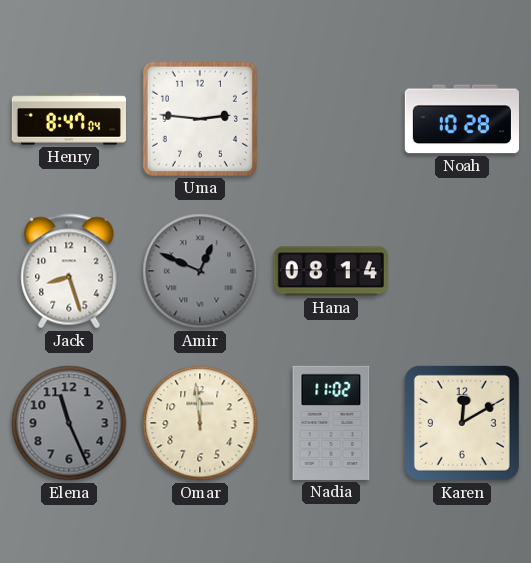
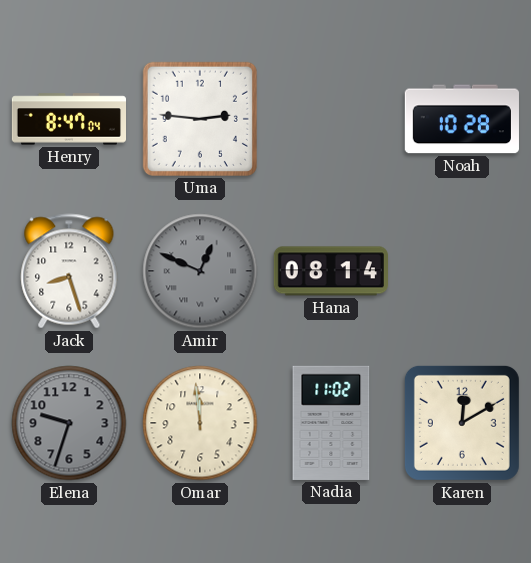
Elena: 11:26 -> 9:33
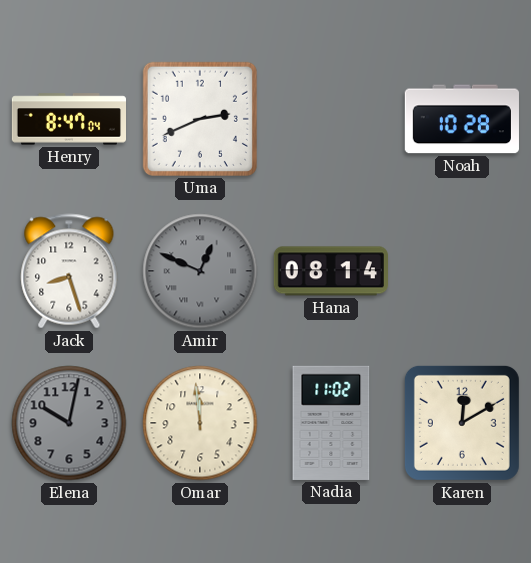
Uma: 2:46 -> 2:41
Elena: 9:33 -> 10:02
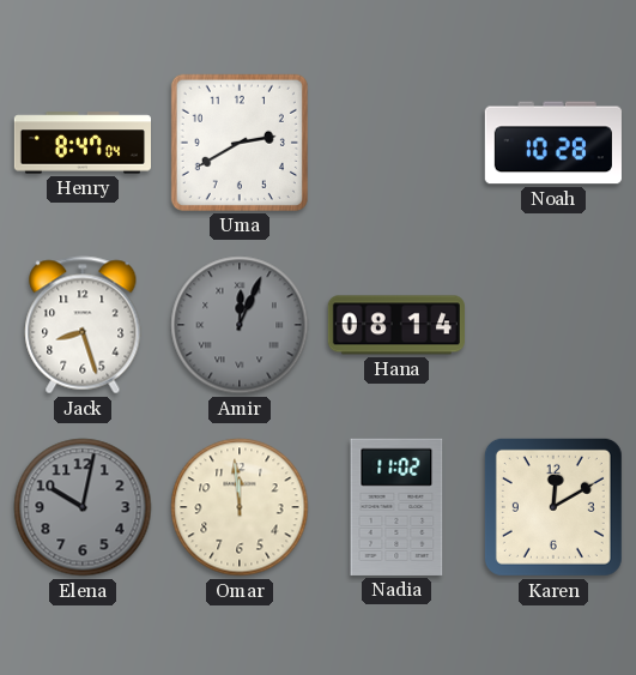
Uma: 2:41 -> 2:40
Amir: 12:49 -> 12:04
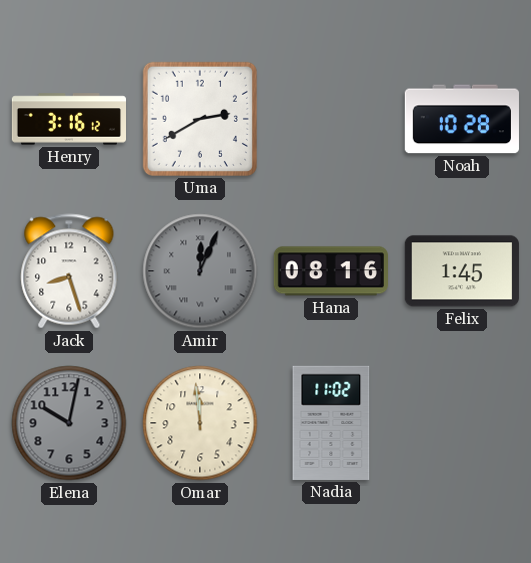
Henry: 8:47 -> 3:16
Hana: 08:14 -> 08:16
Felix: none -> 1:45
Karen: 12:10 -> none
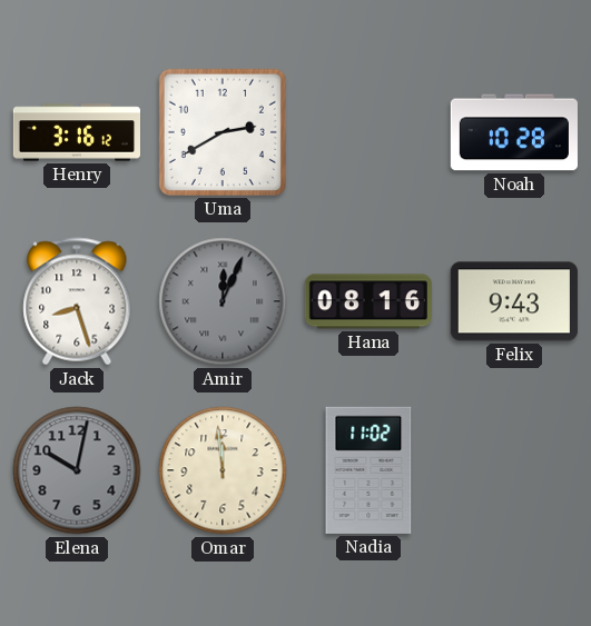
Felix: 1:45 -> 9:43
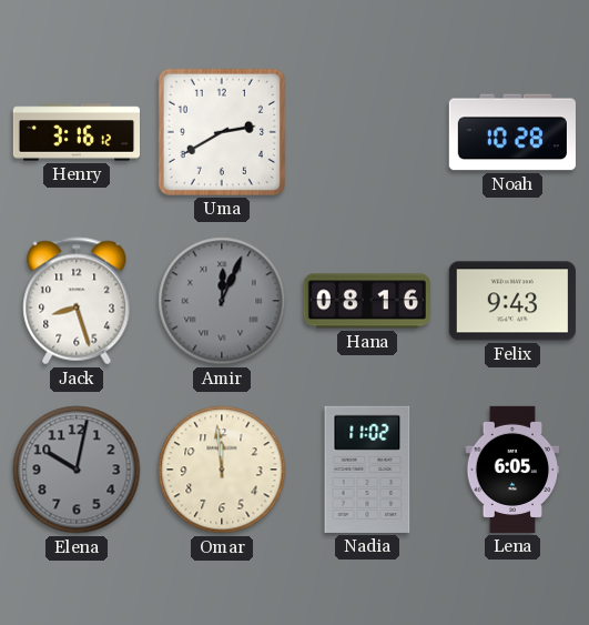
Lena: none -> 6:05
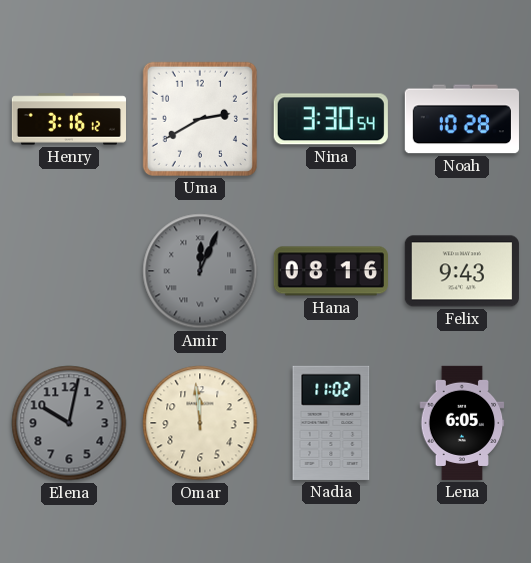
Nina: none -> 3:30
Jack: 8:27 -> none
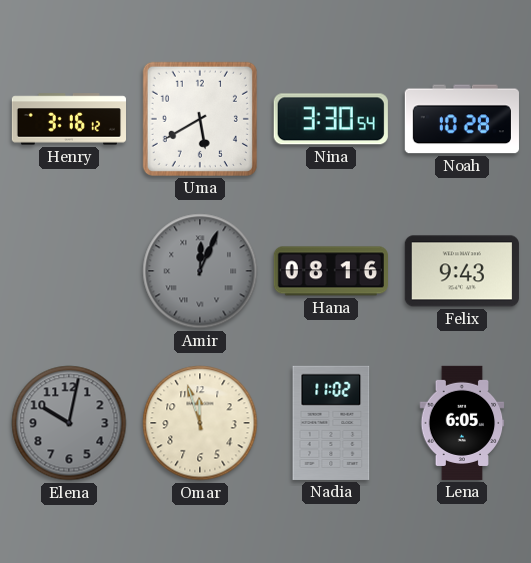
Uma: 2:40 -> 5:40
Omar: 11:59 -> 11:57
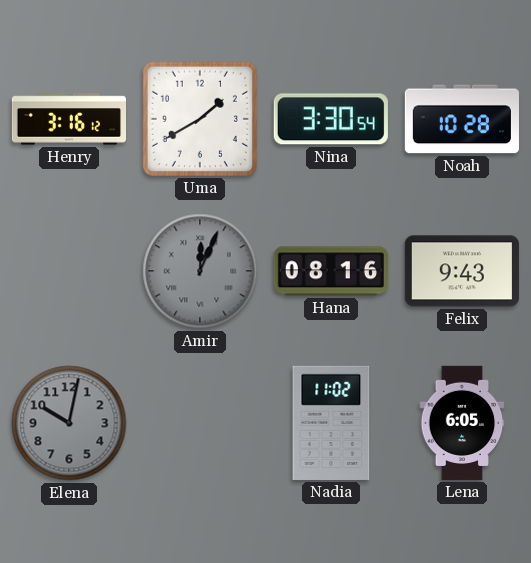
Uma: 5:40 -> 1:40
Omar: 11:57 -> none
